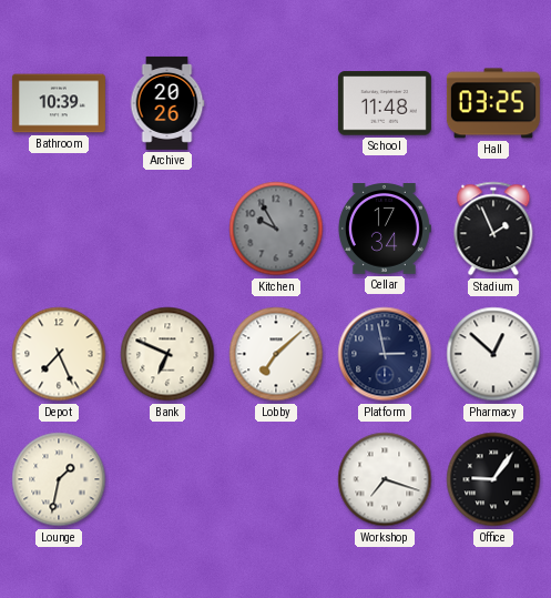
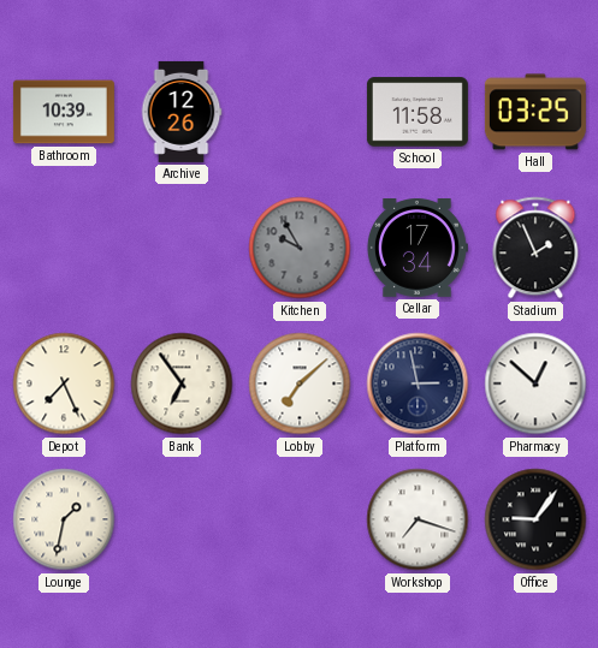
Archive: 20:26 -> 12:26
School: 11:48 -> 11:58
Bank: 6:49 -> 6:54
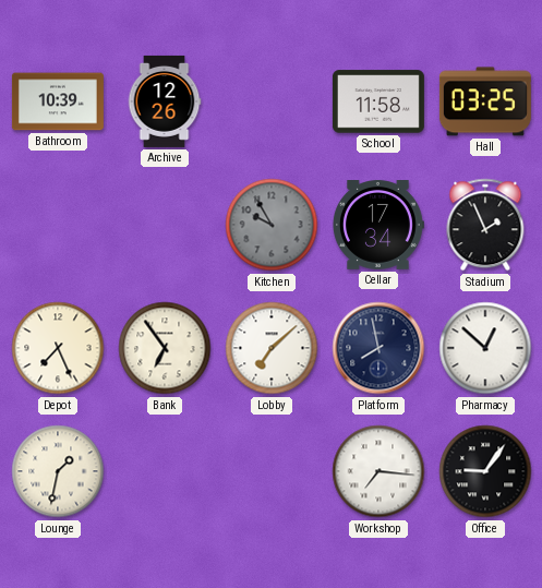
Platform: 2:58 -> 7:58
Workshop: 7:18 -> 7:16
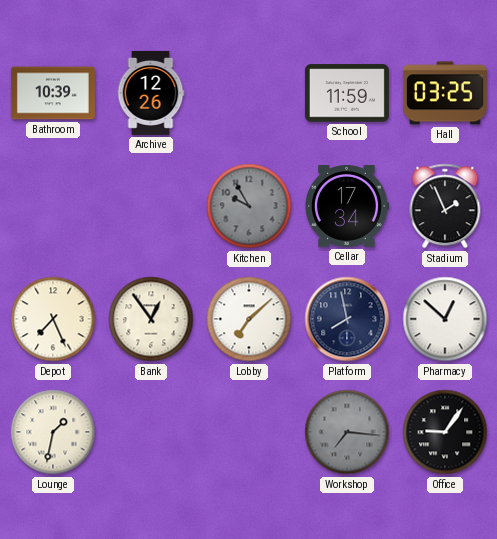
School: 11:58 -> 11:59
Bank: 6:54 -> 12:54
Workshop dial: white -> grey
